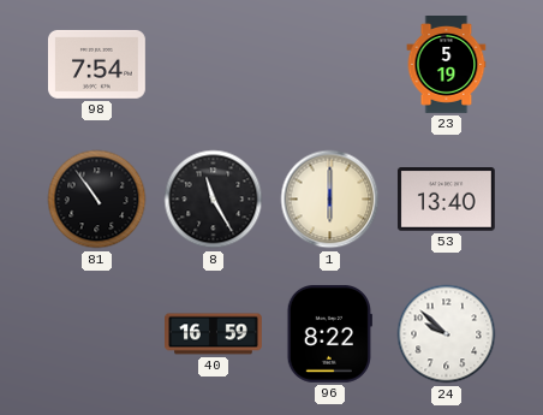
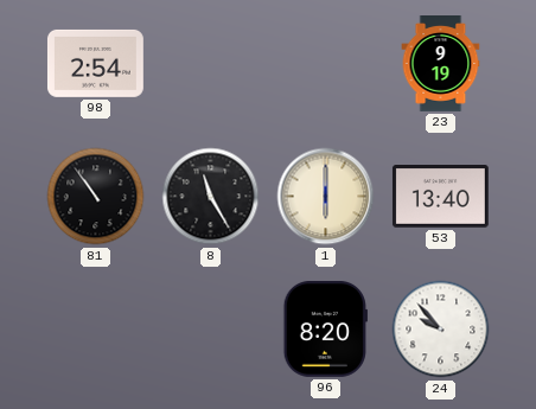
98: 7:54 -> 2:54
23: 5:19 -> 9:19
40: 16:59 -> none
96: 8:22 -> 8:20
24: 9:52 -> 9:53
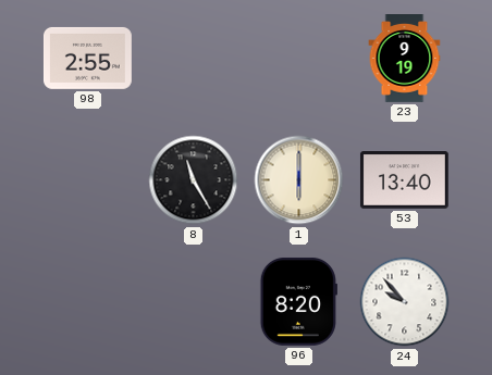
98: 2:54 -> 2:55
81: 10:54 -> none
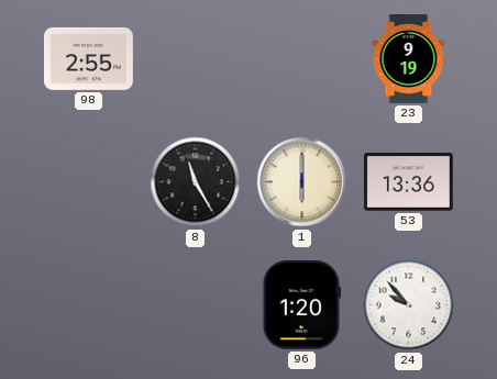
53: 13:40 -> 13:36
96: 8:20 -> 1:20
